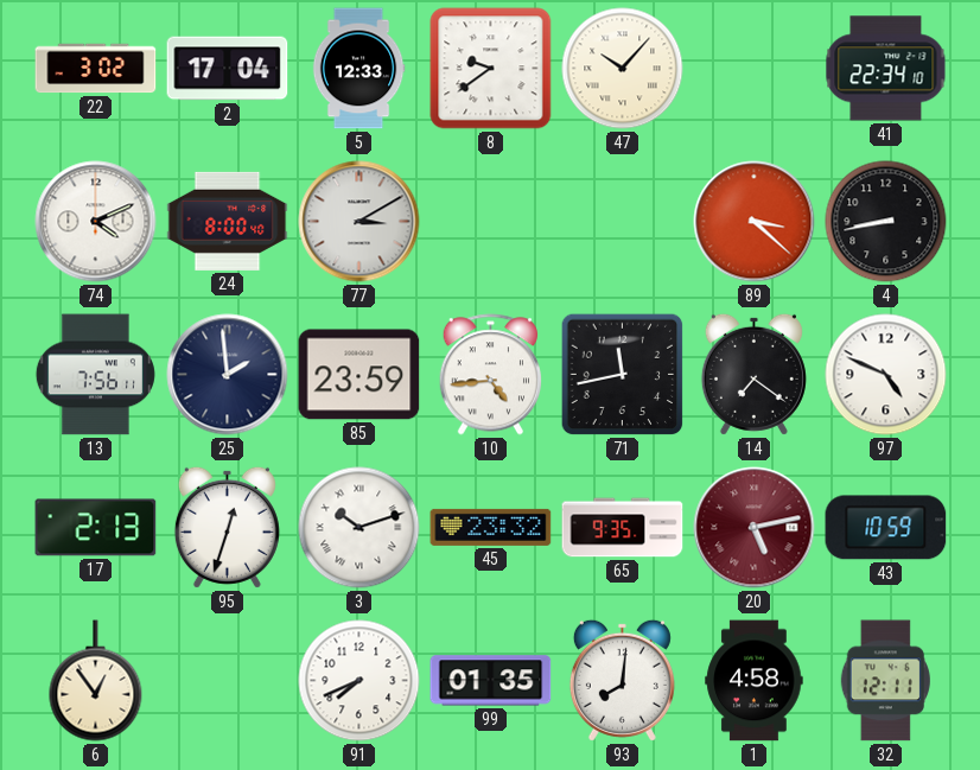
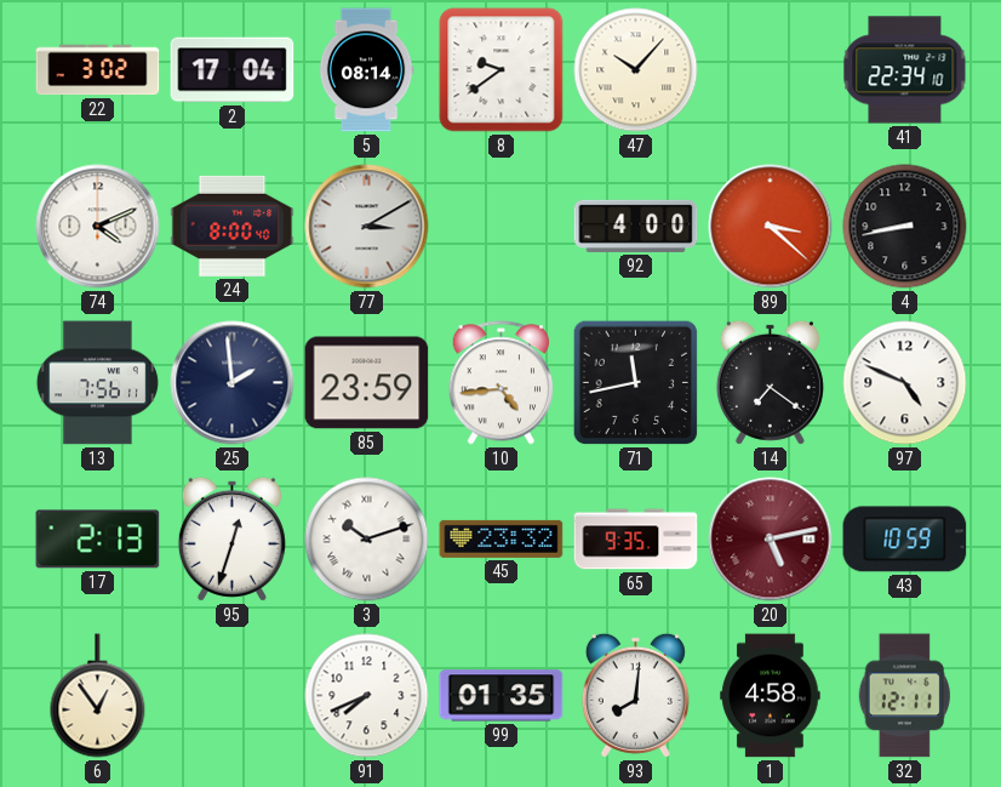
5: 12:33 -> 08:14
92: none -> 4:00
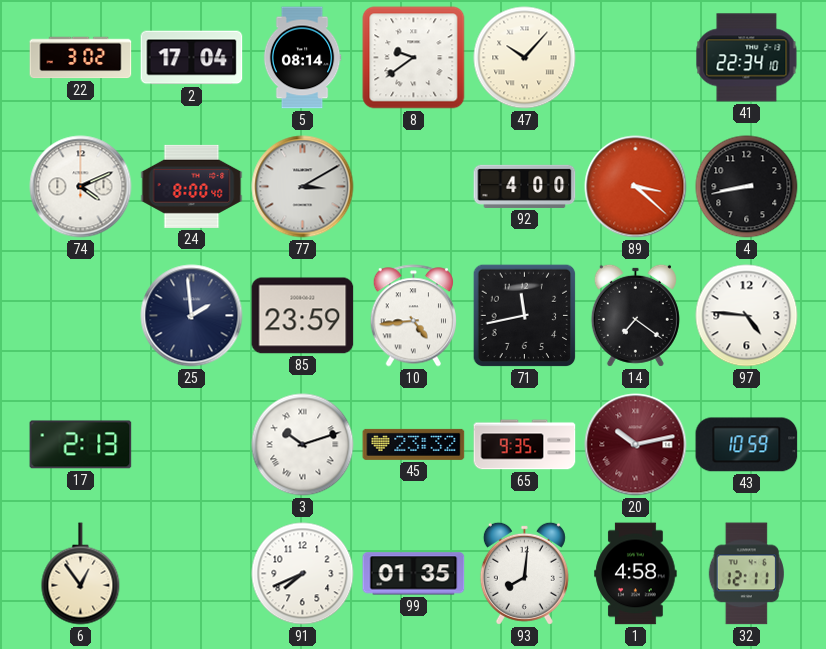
13: 7:56 -> none
97: 4:49 -> 4:46
95: 12:33 -> none
20: 5:13 -> 10:13
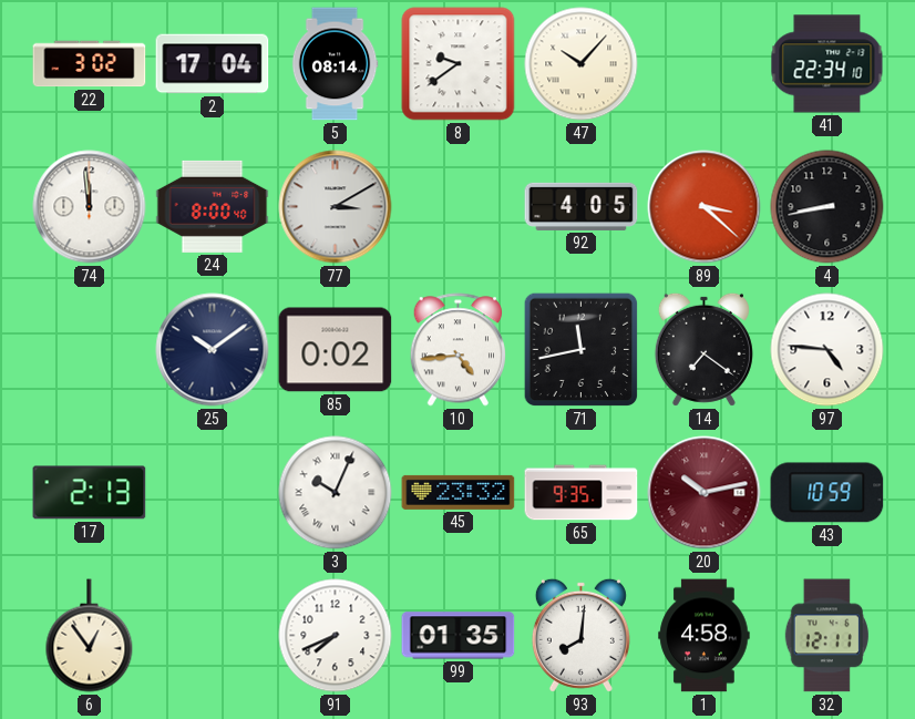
74: 4:11 -> 11:59
92: 4:00 -> 4:05
25: 1:59 -> 10:09
85: 23:59 -> 0:02
3: 10:12 -> 10:04
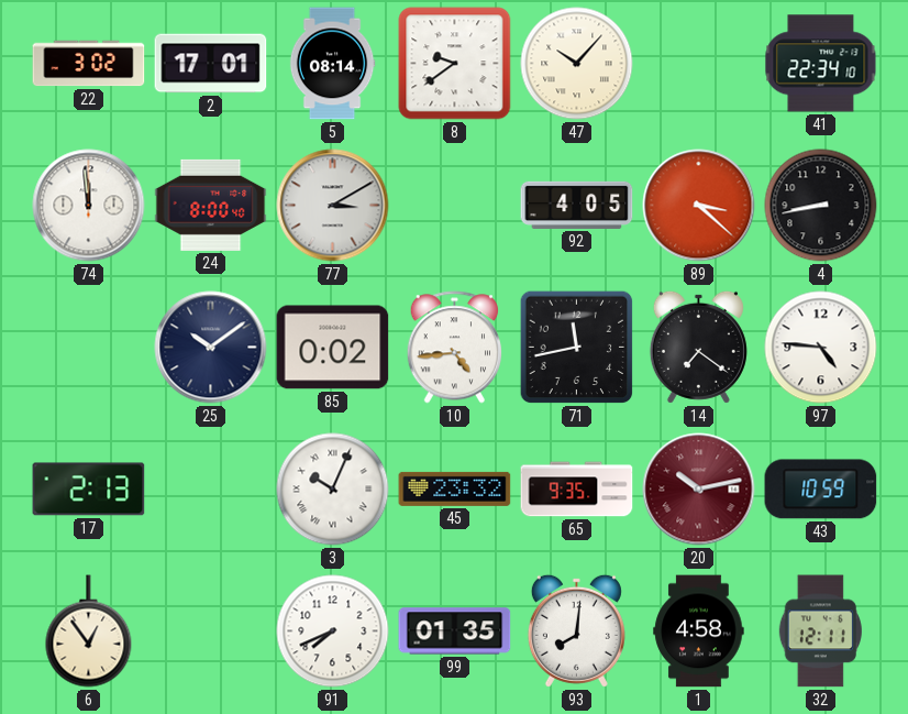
2: 17:04 -> 17:01
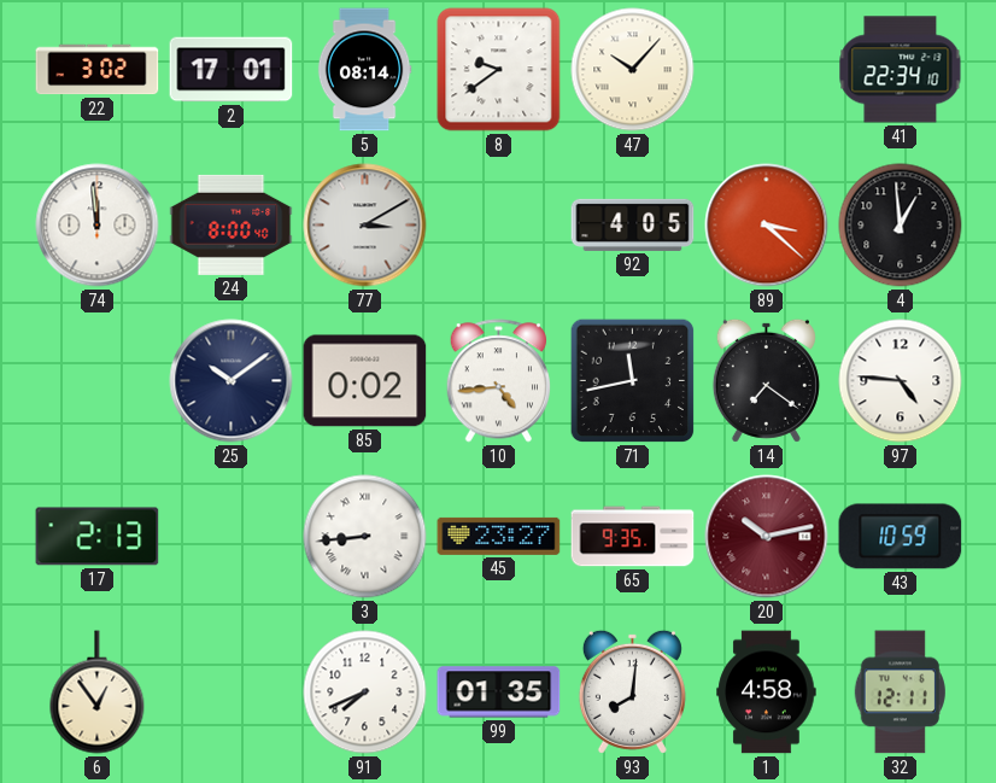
4: 8:43 -> 12:59
3: 10:04 -> 8:44
45: 23:32 -> 23:27
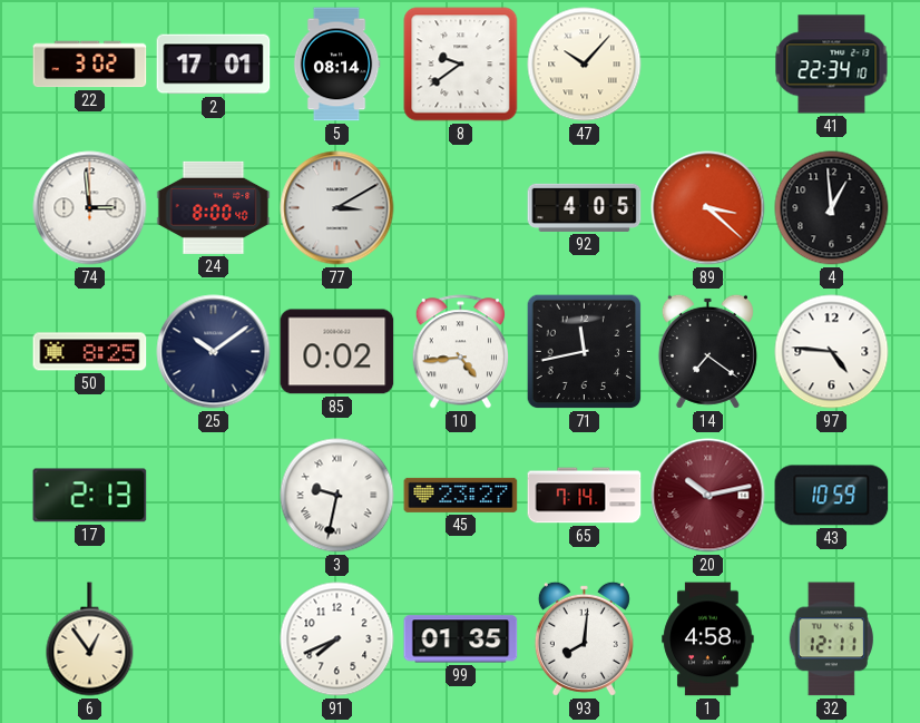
74: 11:59 -> 2:59
50: none -> 8:25
3: 8:44 -> 9:32
65: 9:35 -> 7:14
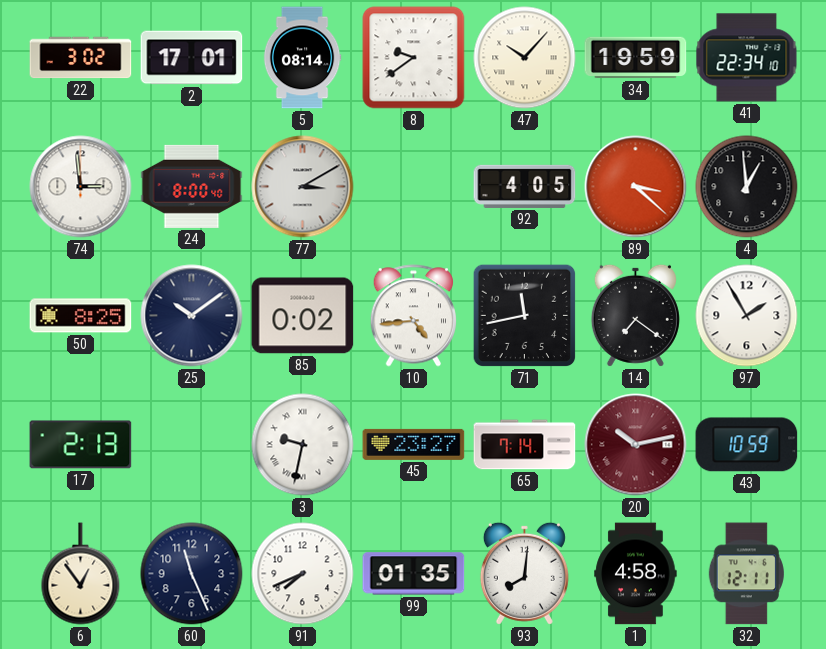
34: none -> 19:59
97: 4:46 -> 1:55
60: none -> 11:26
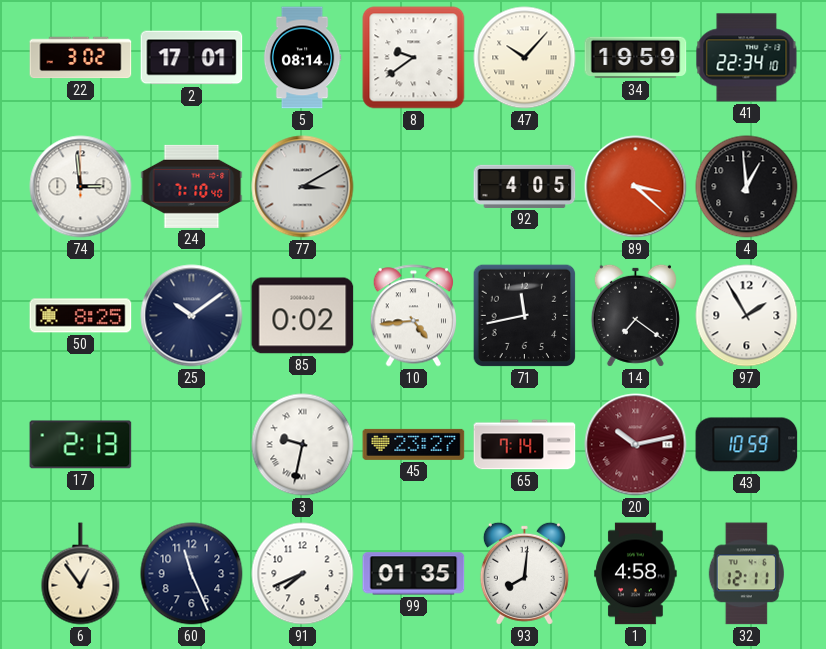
24: 8:00 -> 7:10
